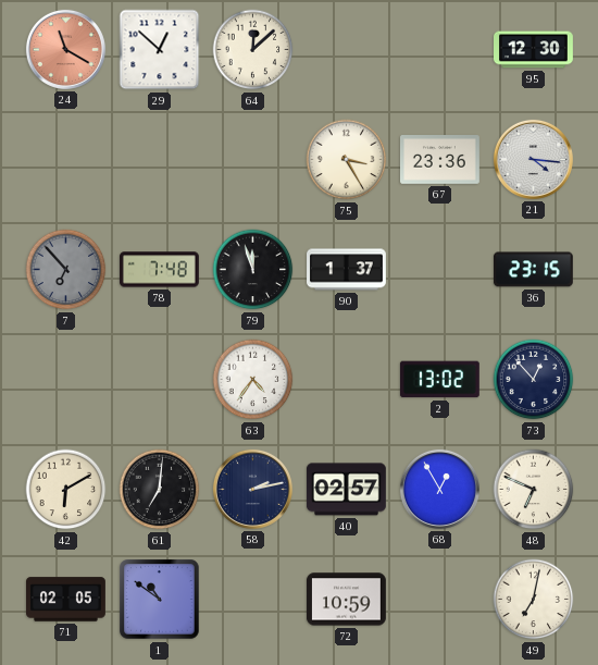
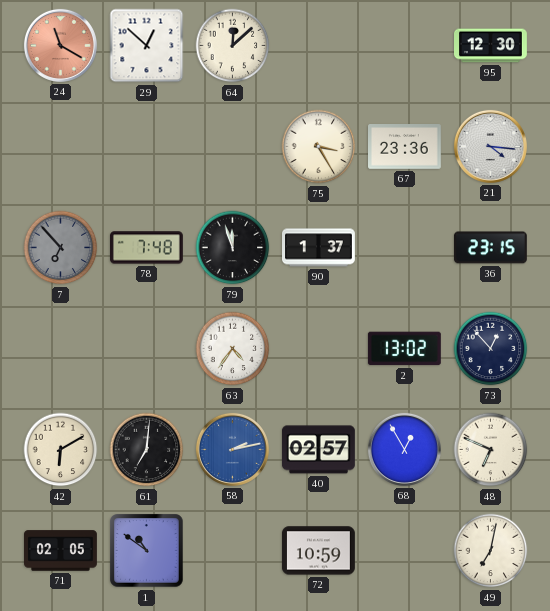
58 dial: navy -> blue
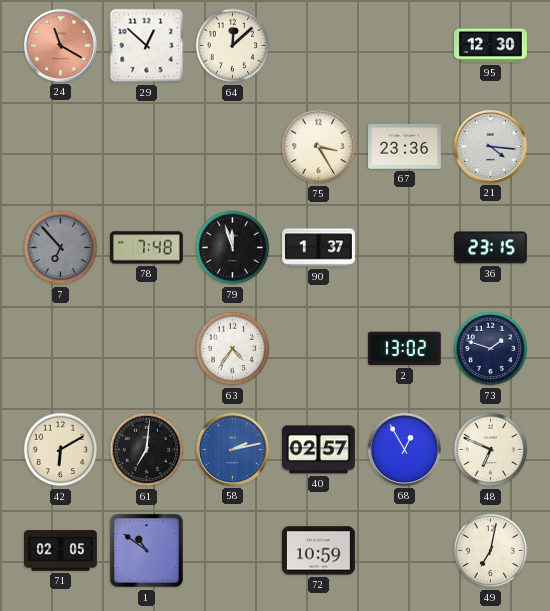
73: 12:53 -> 1:48
